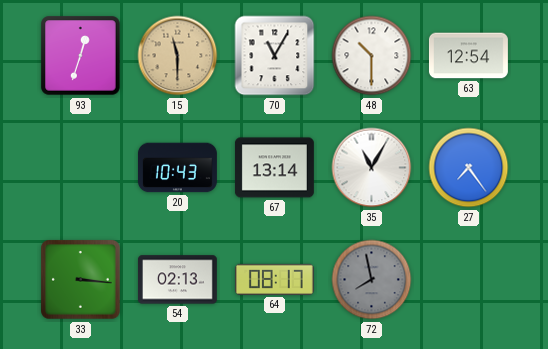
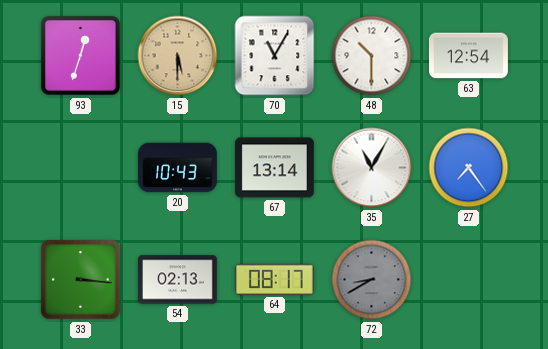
15: 11:30 -> 5:30
72: 7:58 -> 8:40
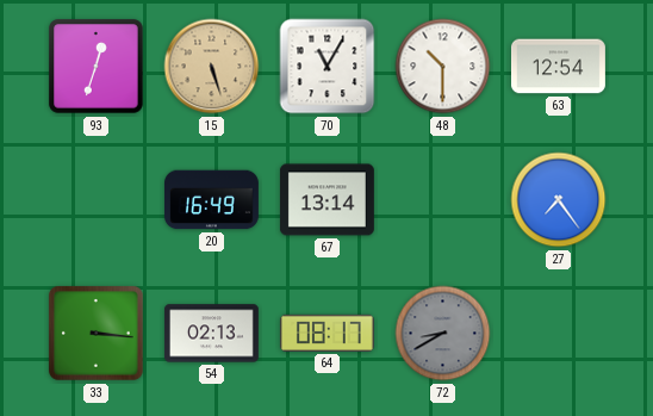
15: 5:30 -> 5:27
20: 10:43 -> 16:49
35: 11:05 -> none
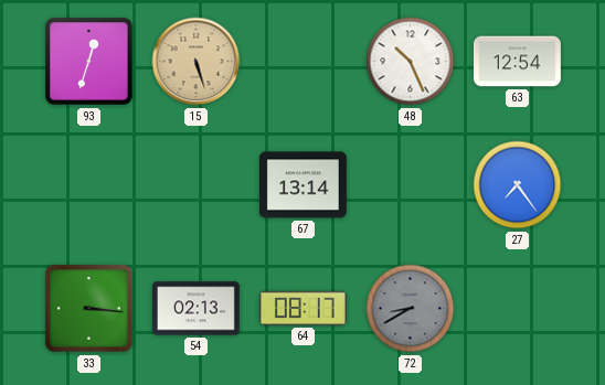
70: 11:05 -> none
48: 10:30 -> 10:26
20: 16:49 -> none
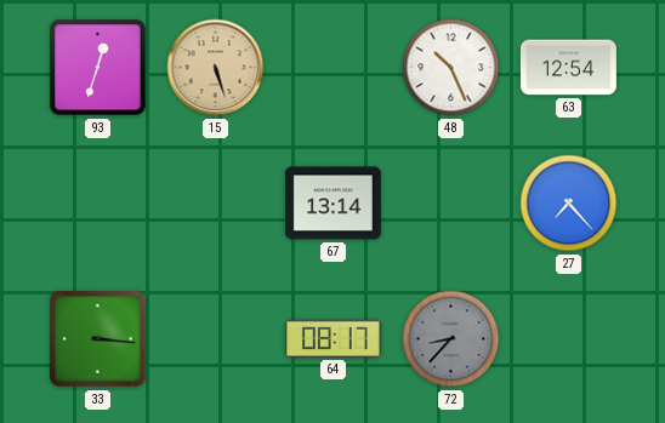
27: 7:24 -> 7:23
54: 02:13 -> none
72: 8:40 -> 8:37
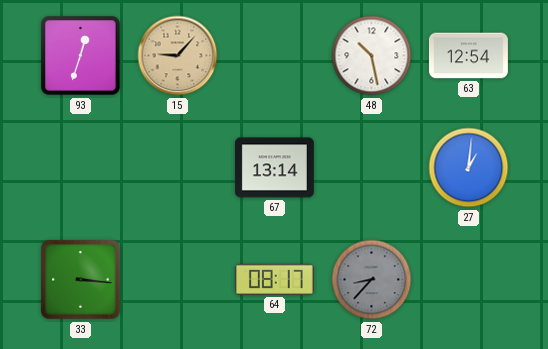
15: 5:27 -> 9:07
48: 10:26 -> 10:28
27: 7:23 -> 1:01
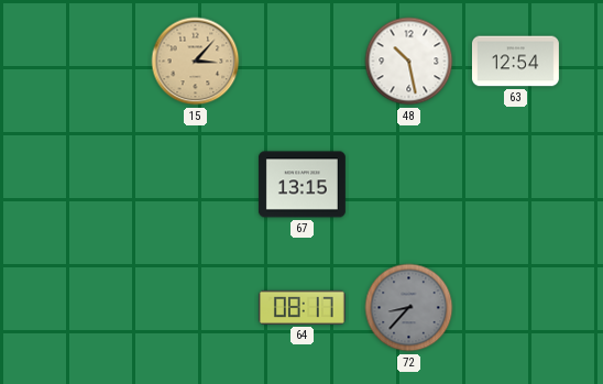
93: 12:33 -> none
15: 9:07 -> 3:07
67: 13:14 -> 13:15
27: 1:01 -> none
33: 3:16 -> none
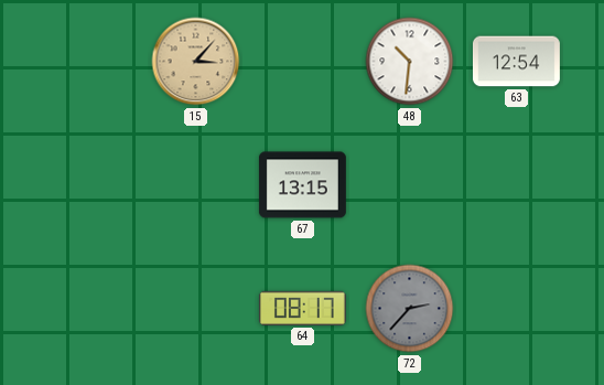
48: 10:28 -> 10:31
72: 8:37 -> 2:37
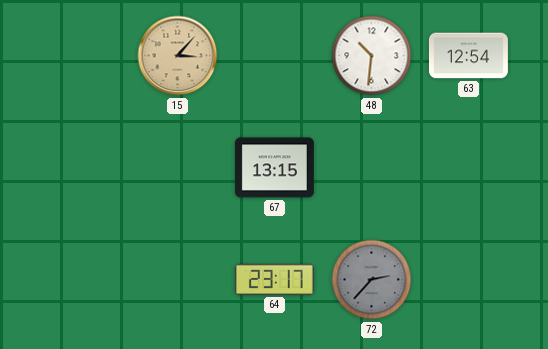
64: 08:17 -> 23:17
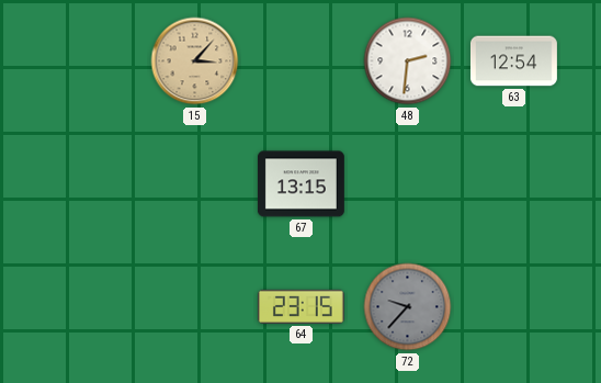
48: 10:31 -> 2:31
64: 23:17 -> 23:15
72: 2:37 -> 9:37
